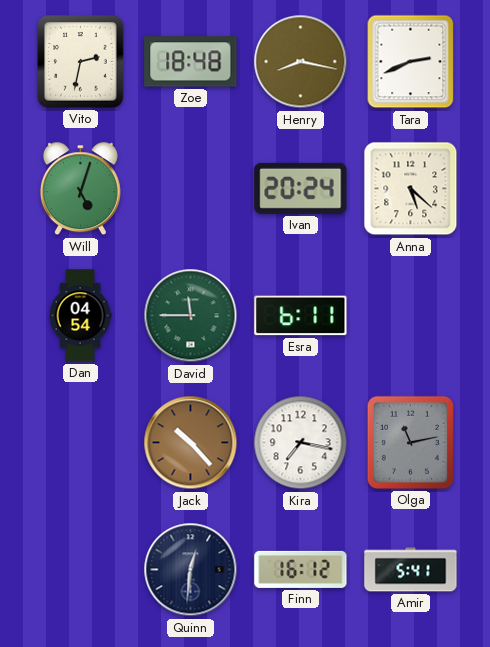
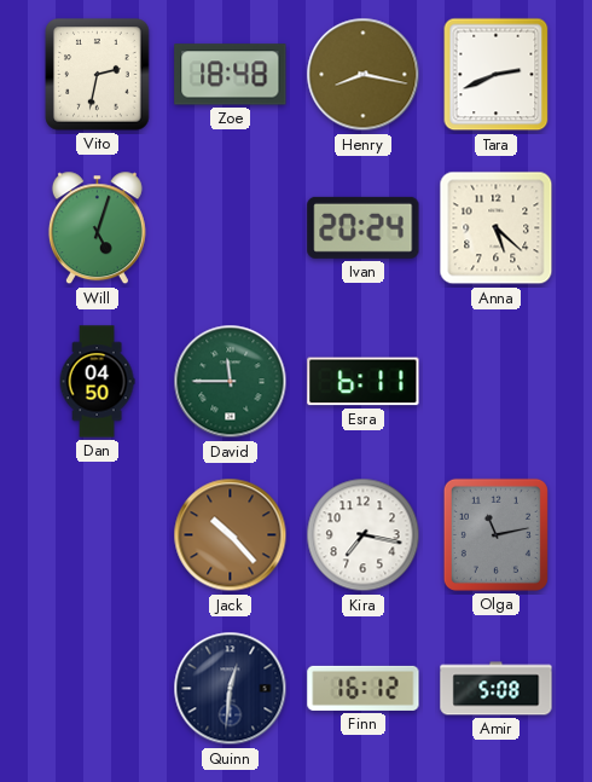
Dan: 04:54 -> 04:50
Amir: 5:41 -> 5:08
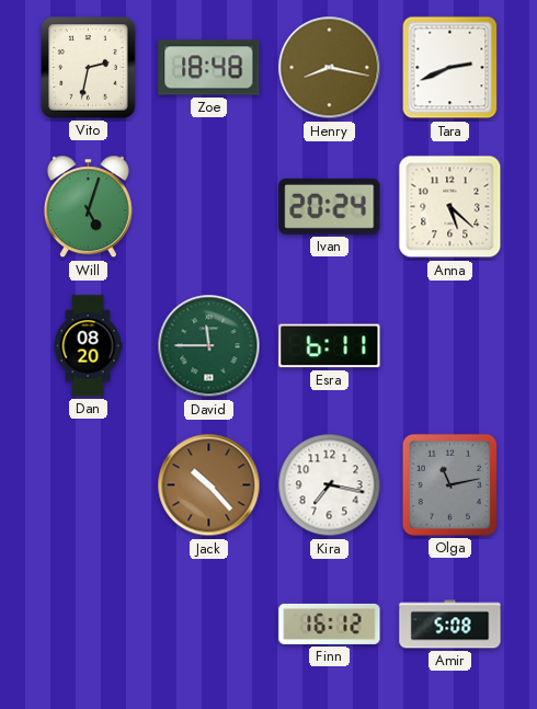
Dan: 04:50 -> 08:20
Quinn: 12:31 -> none
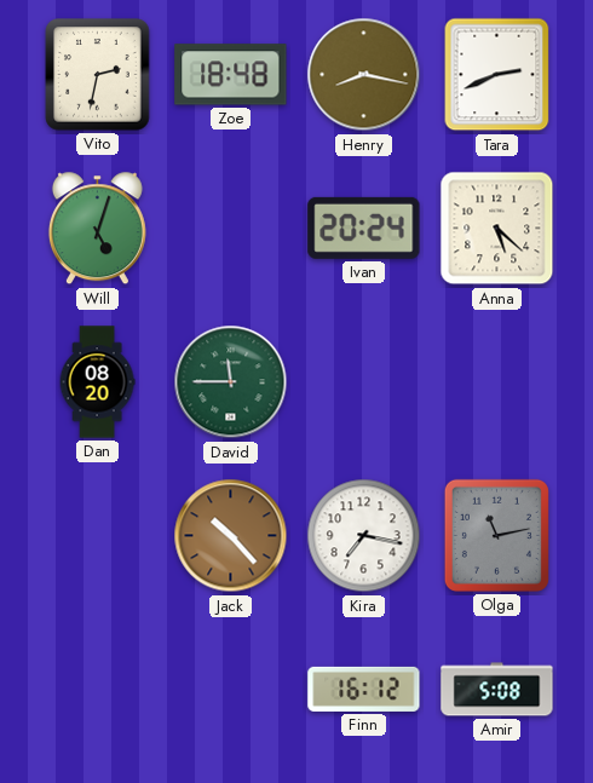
Esra: 6:11 -> none
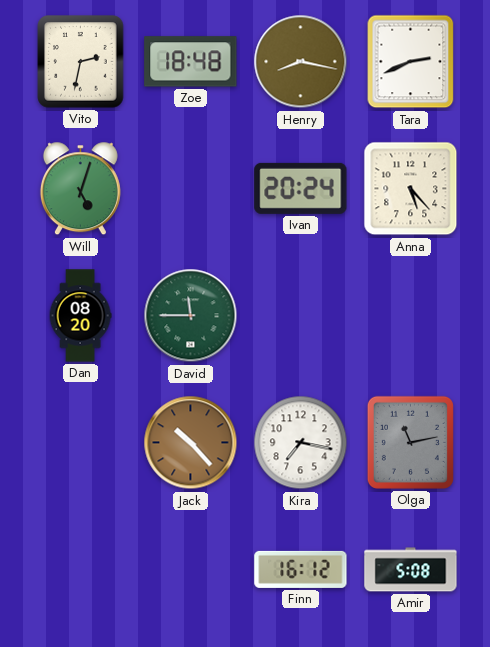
Anna: 5:22 -> 5:23
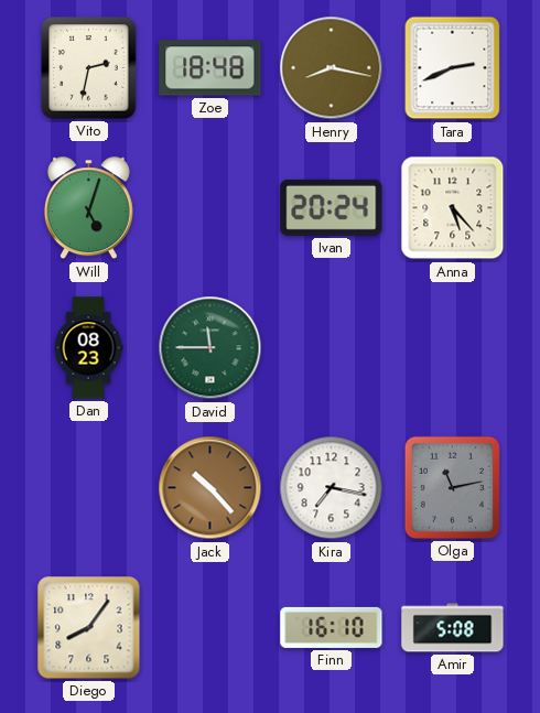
Dan: 08:20 -> 08:23
Diego: none -> 8:06
Finn: 16:12 -> 16:10
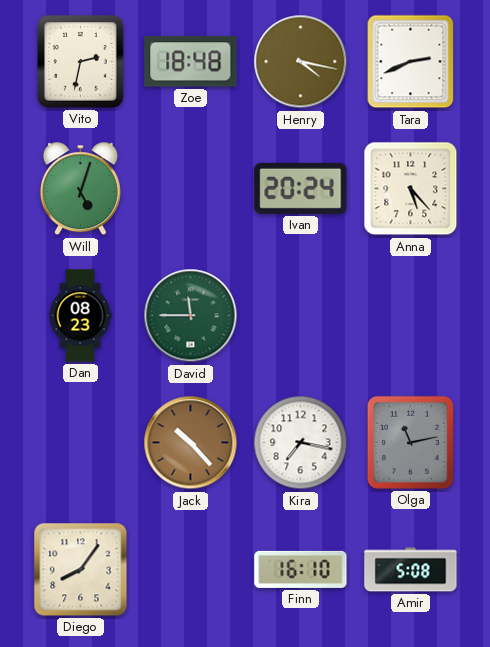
Henry: 8:17 -> 4:17
